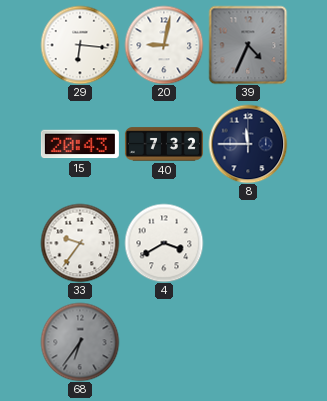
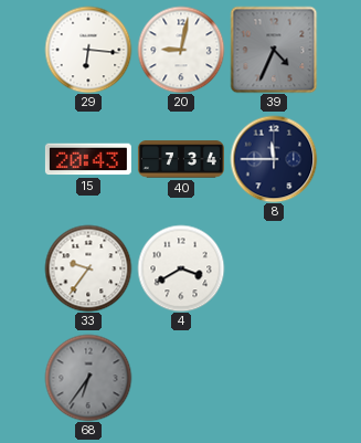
40: 7:32 -> 7:34
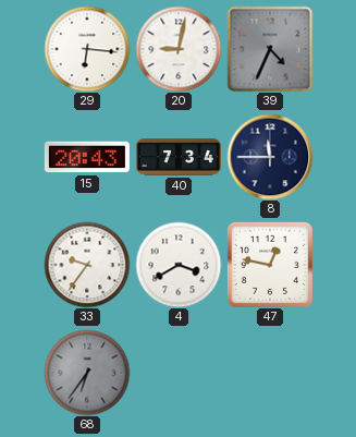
47: none -> 12:47
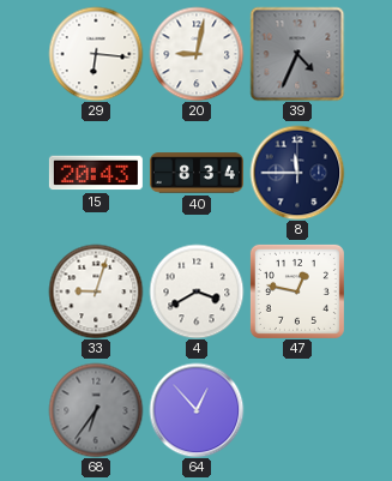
40: 7:34 -> 8:34
33: 9:36 -> 9:03
64: none -> 12:53
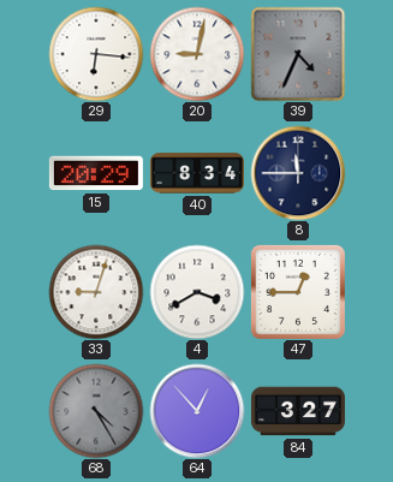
15: 20:43 -> 20:29
47: 12:47 -> 12:45
68: 6:36 -> 4:25
84: none -> 3:27
